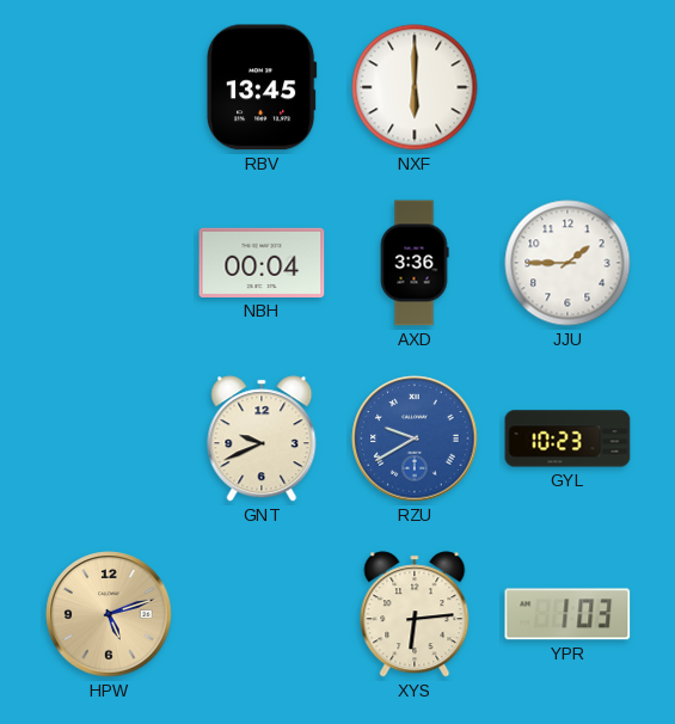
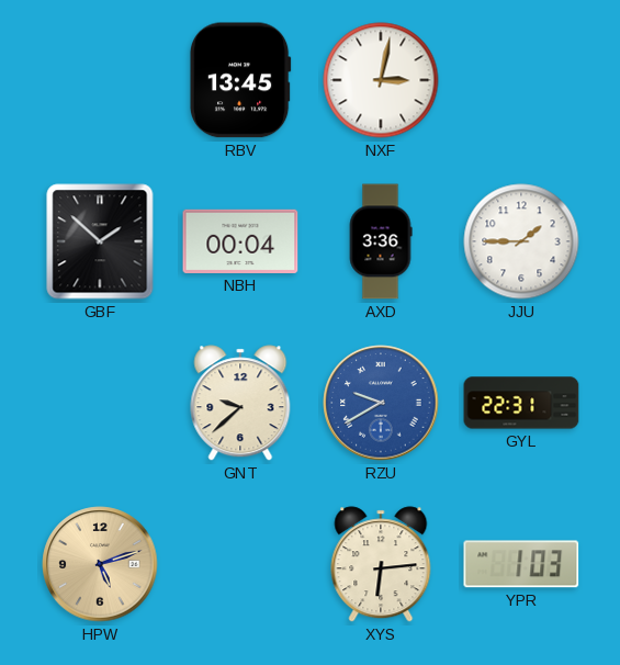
NXF: 6:00 -> 3:02
GBF: none -> 1:52
GNT: 9:41 -> 9:38
GYL: 10:23 -> 22:31
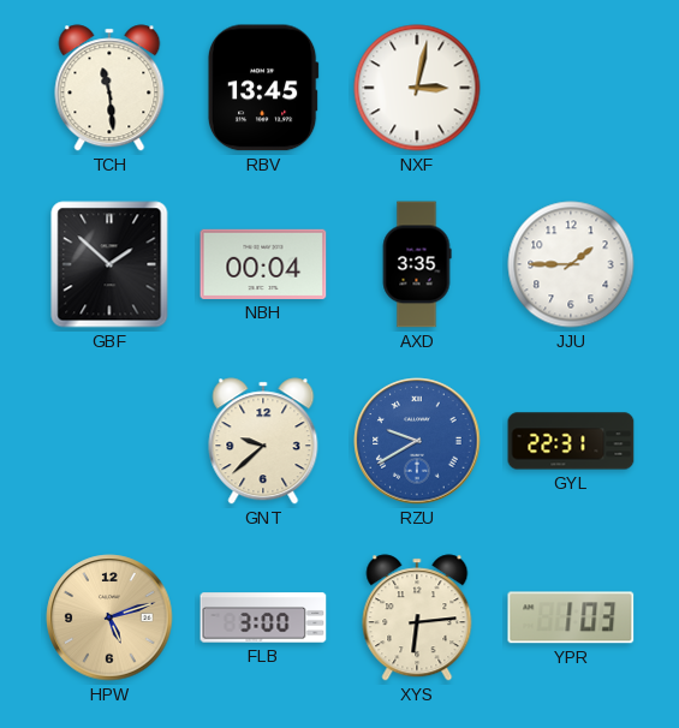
TCH: none -> 11:29
AXD: 3:36 -> 3:35
FLB: none -> 3:00
